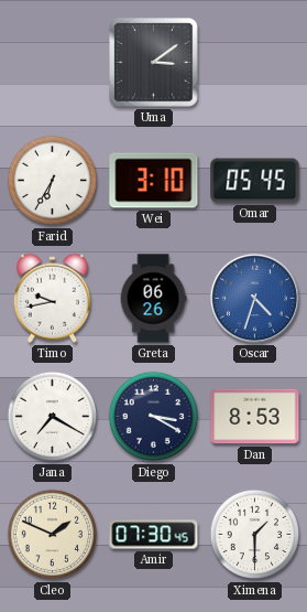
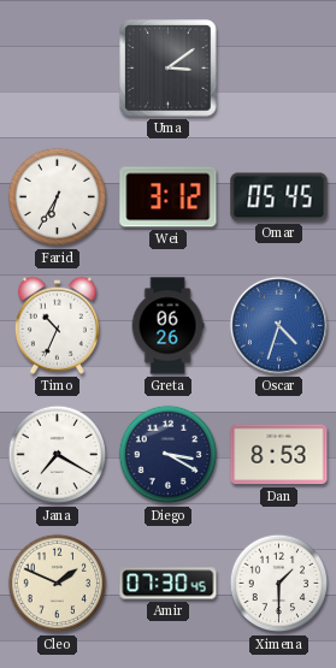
Wei: 3:10 -> 3:12
Timo: 9:43 -> 10:34
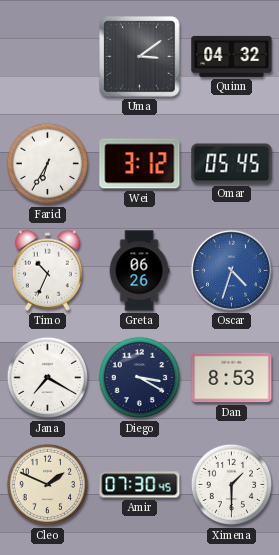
Quinn: none -> 04:32
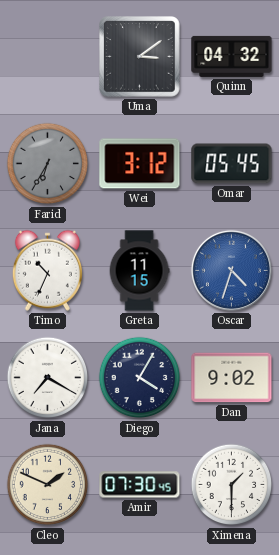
Farid dial: white -> grey
Greta: 06:26 -> 11:15
Diego: 3:20 -> 4:05
Dan: 8:53 -> 9:02
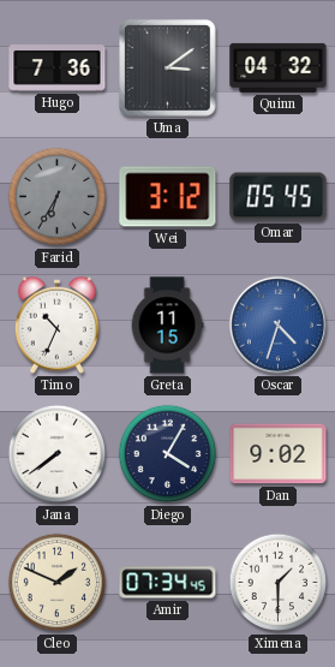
Hugo: none -> 7:36
Jana: 7:20 -> 7:39
Amir: 07:30 -> 07:34
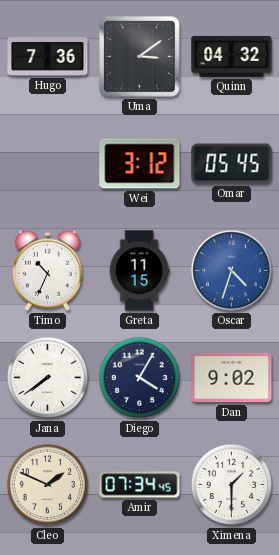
Farid: 6:35 -> none
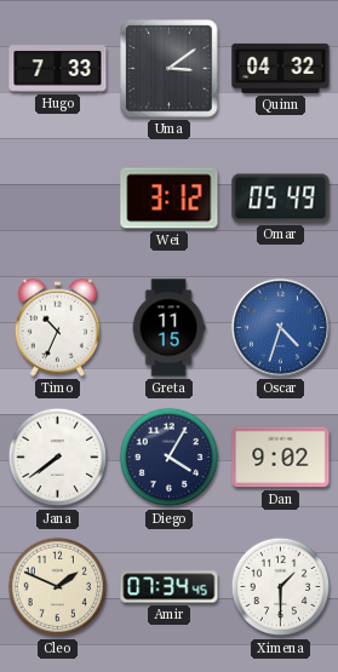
Hugo: 7:36 -> 7:33
Omar: 05:45 -> 05:49
